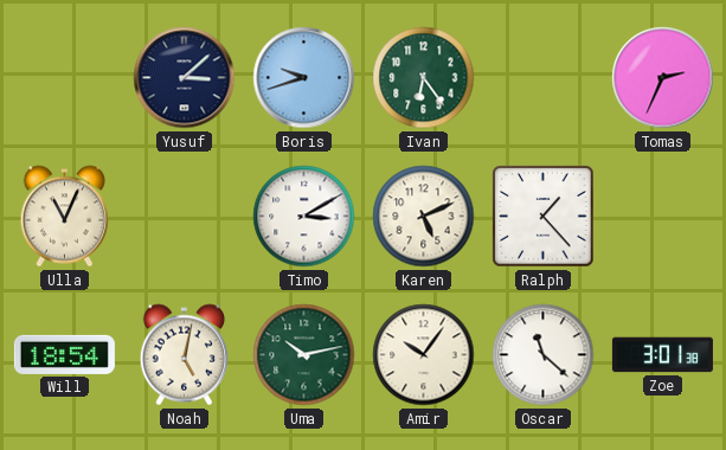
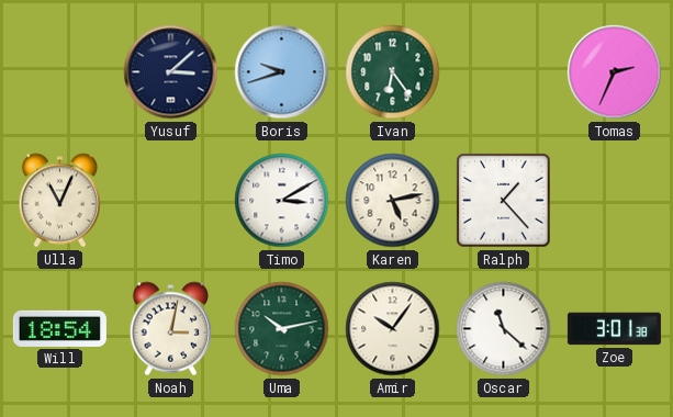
Karen: 5:11 -> 5:13
Noah: 5:02 -> 3:02
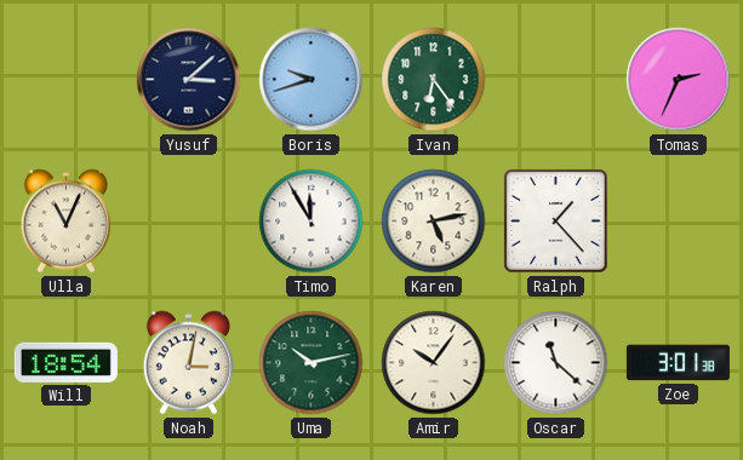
Timo: 3:10 -> 11:55
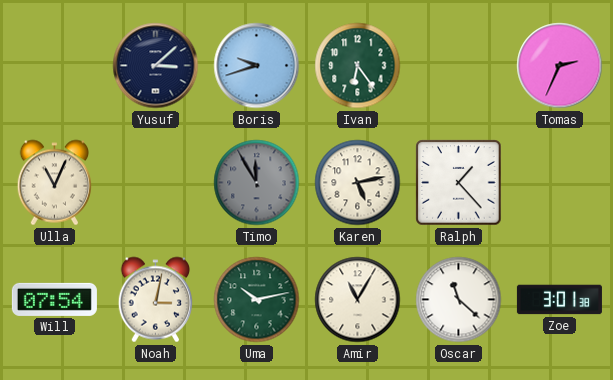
Timo dial: white -> grey
Will: 18:54 -> 07:54
Amir: 10:06 -> 11:05
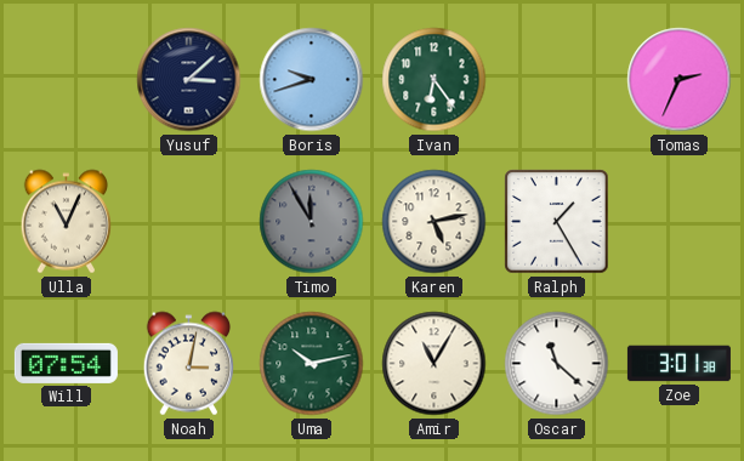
Ralph: 1:23 -> 1:25
